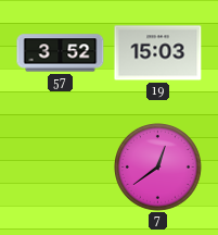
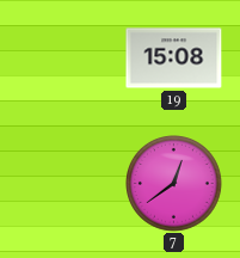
57: 3:52 -> none
19: 15:03 -> 15:08
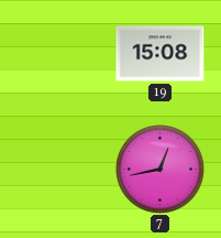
7: 12:39 -> 12:43
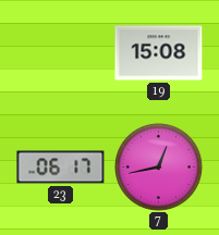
23: none -> 06:17
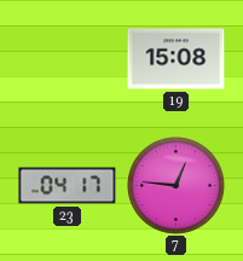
23: 06:17 -> 04:17
7: 12:43 -> 12:46
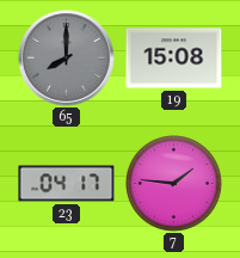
65: none -> 8:00
7: 12:46 -> 1:46
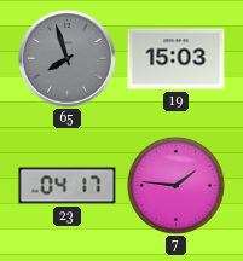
65: 8:00 -> 7:57
19: 15:08 -> 15:03
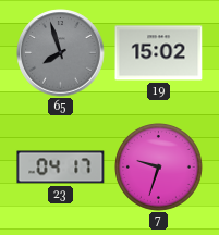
19: 15:03 -> 15:02
7: 1:46 -> 9:33
